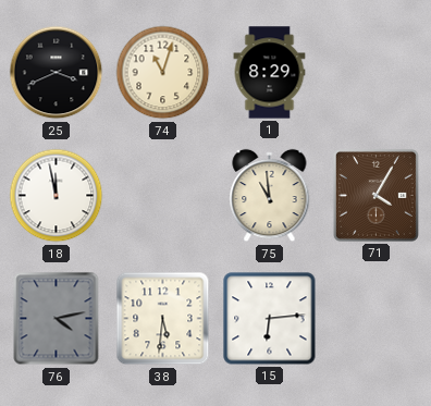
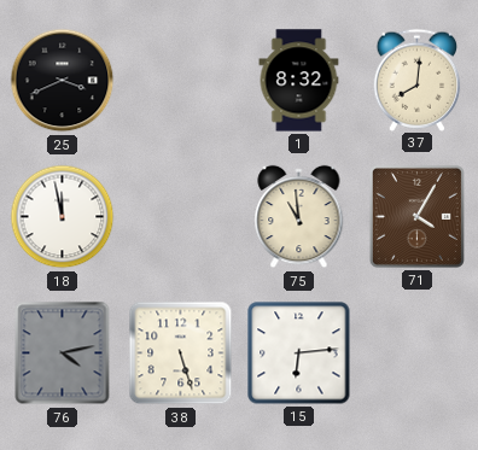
74: 11:03 -> none
1: 8:29 -> 8:32
37: none -> 8:01
38: 5:31 -> 5:27
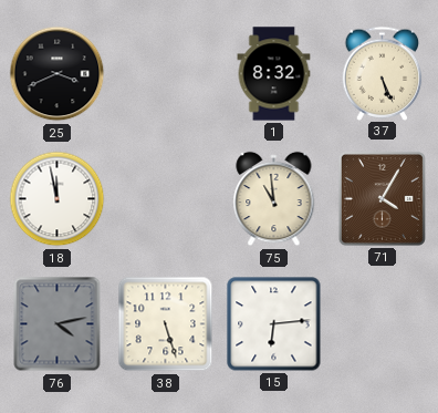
37: 8:01 -> 5:26
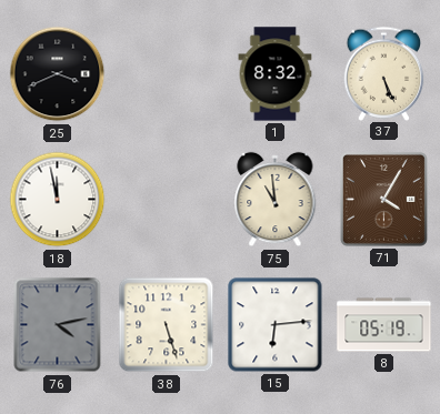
8: none -> 05:19
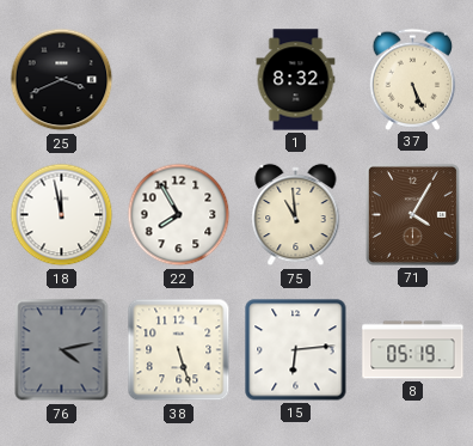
22: none -> 7:55
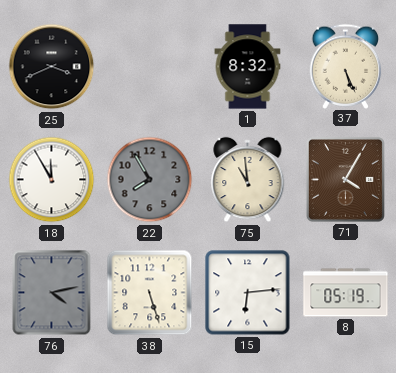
18: 11:58 -> 11:55
22 dial: white -> grey
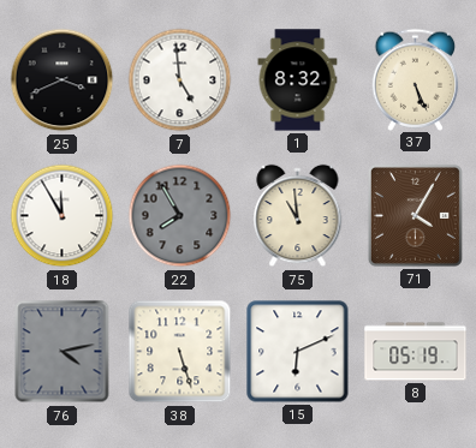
7: none -> 4:59
15: 6:14 -> 6:11
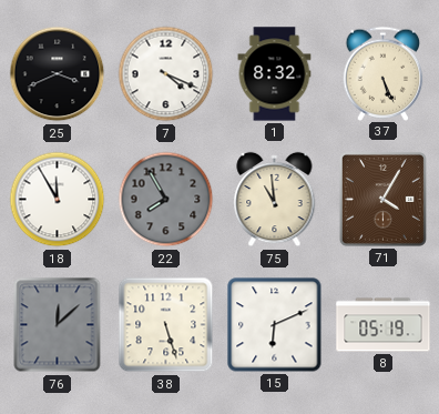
7: 4:59 -> 4:19
76: 4:13 -> 12:08
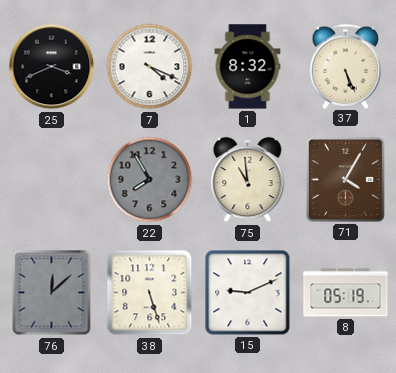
18: 11:55 -> none
15: 6:11 -> 9:11
